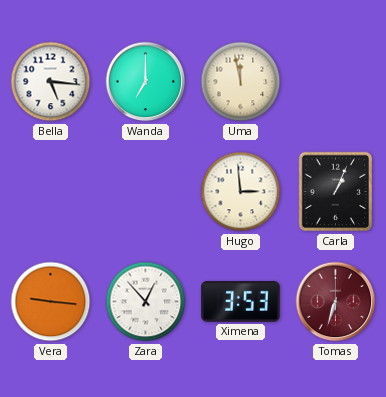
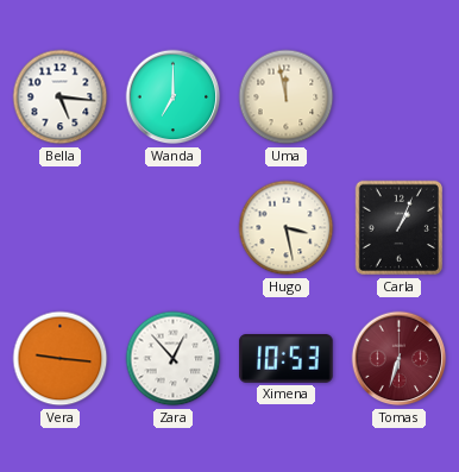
Hugo: 2:59 -> 3:28
Ximena: 3:53 -> 10:53
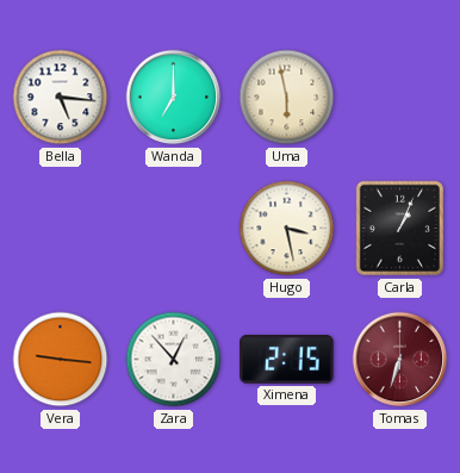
Uma: 11:58 -> 5:58
Ximena: 10:53 -> 2:15
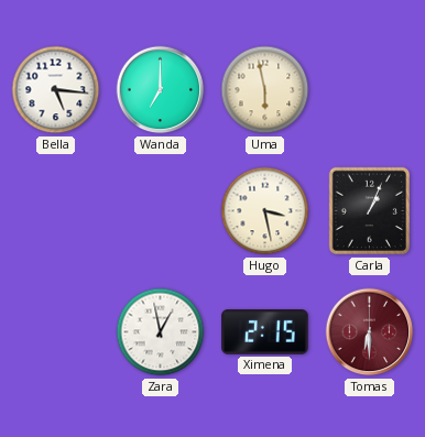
Vera: 9:16 -> none
Zara: 12:53 -> 12:58
Tomas: 6:33 -> 6:30
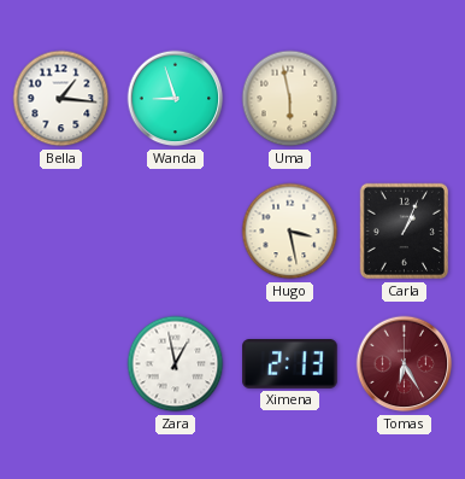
Bella: 5:16 -> 1:16
Wanda: 7:00 -> 8:57
Ximena: 2:15 -> 2:13
Tomas: 6:30 -> 6:25
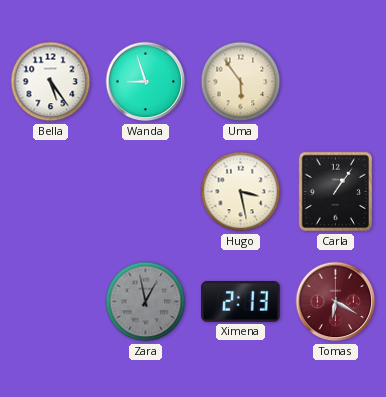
Bella: 1:16 -> 5:24
Uma: 5:58 -> 5:54
Carla: 1:04 -> 1:06
Zara dial: white -> grey
Tomas: 6:25 -> 6:20
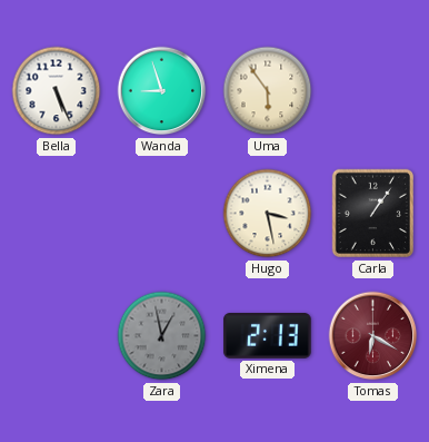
Bella: 5:24 -> 5:26
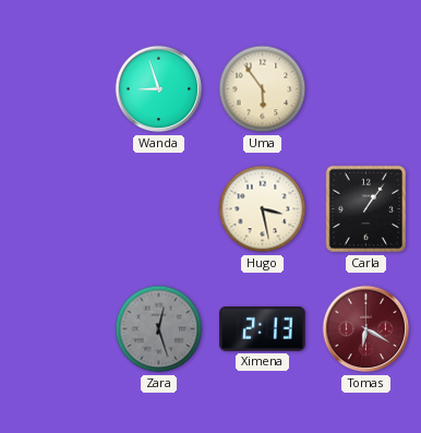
Bella: 5:26 -> none
Zara: 12:58 -> 12:27
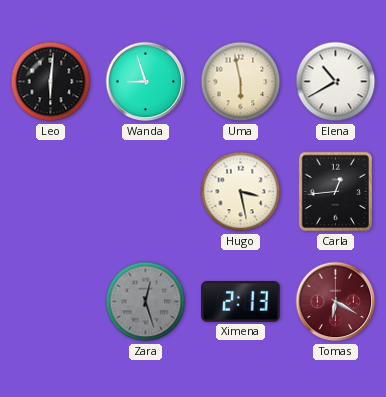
Leo: none -> 6:01
Uma: 5:54 -> 5:58
Elena: none -> 10:40
Carla: 1:06 -> 12:44
